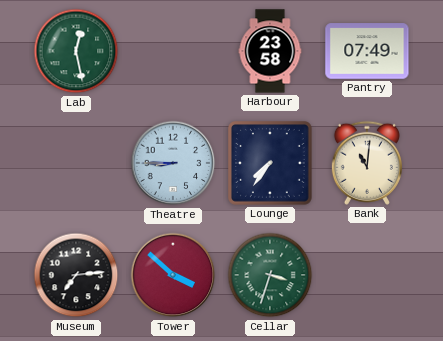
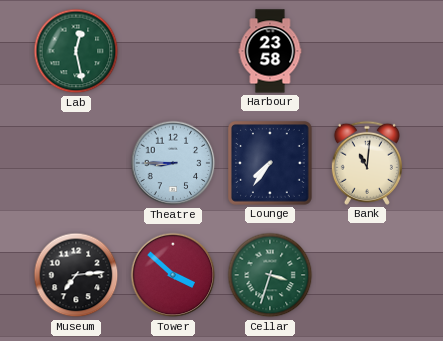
Pantry: 07:49 -> none
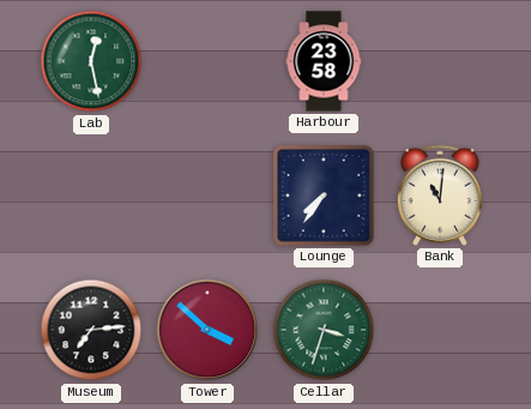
Theatre: 8:45 -> none
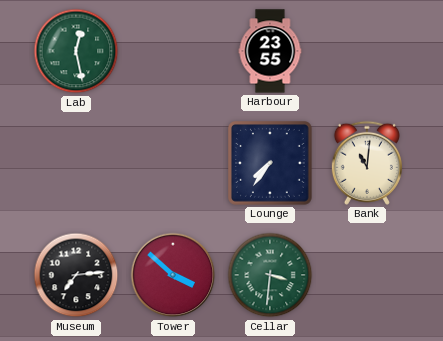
Harbour: 23:58 -> 23:55
Cellar: 3:33 -> 3:31
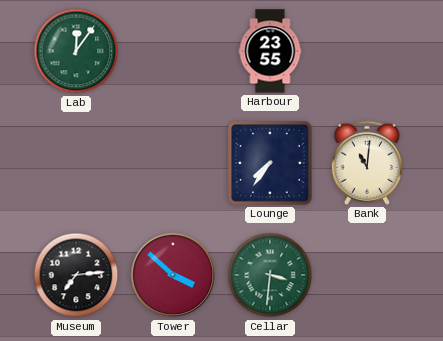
Lab: 12:28 -> 12:06
